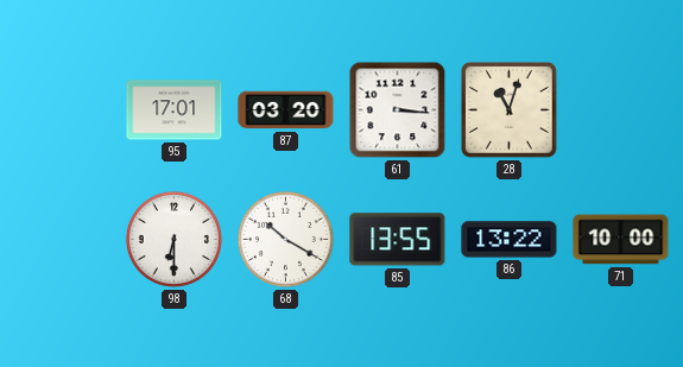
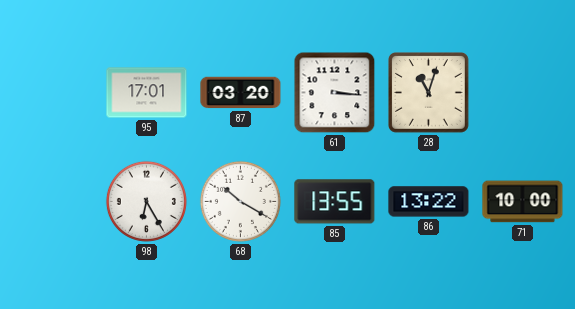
98: 6:30 -> 6:25
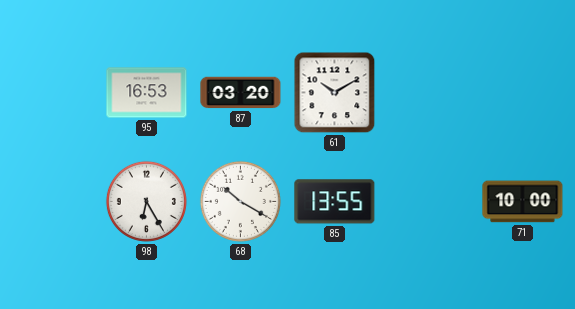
95: 17:01 -> 16:53
61: 3:16 -> 10:10
28: 11:03 -> none
86: 13:22 -> none
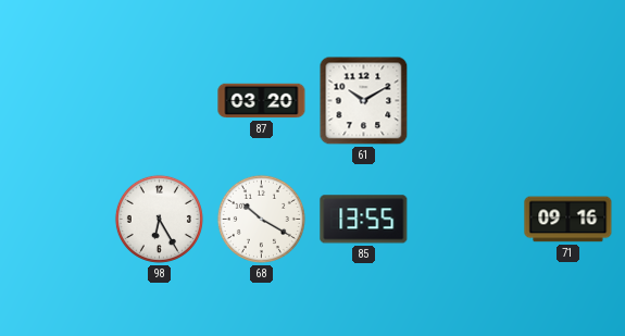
95: 16:53 -> none
71: 10:00 -> 09:16
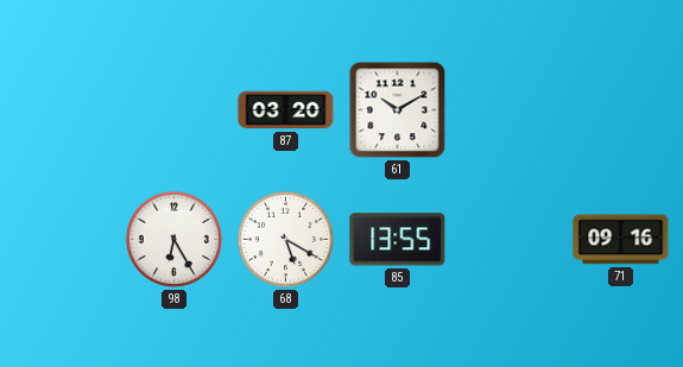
68: 10:20 -> 5:20
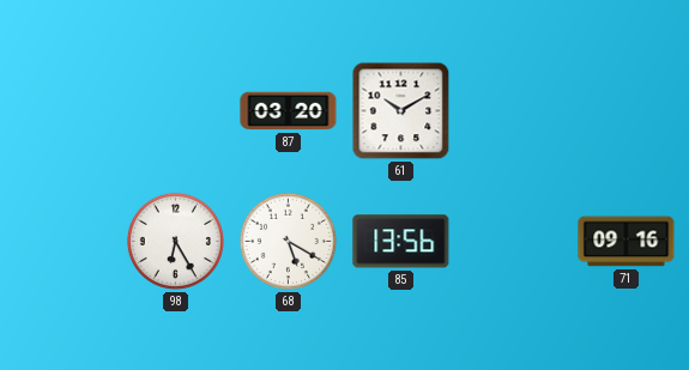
85: 13:55 -> 13:56
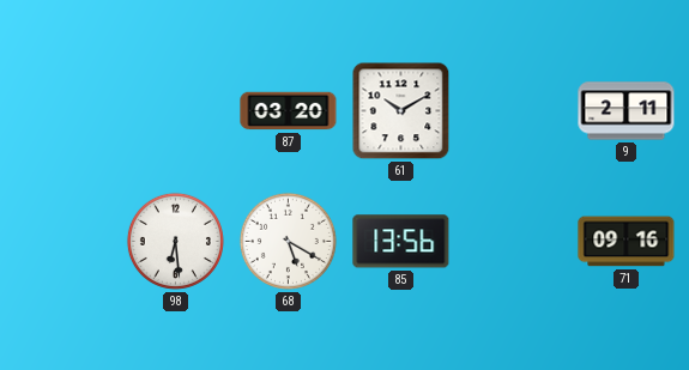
9: none -> 2:11
98: 6:25 -> 6:29
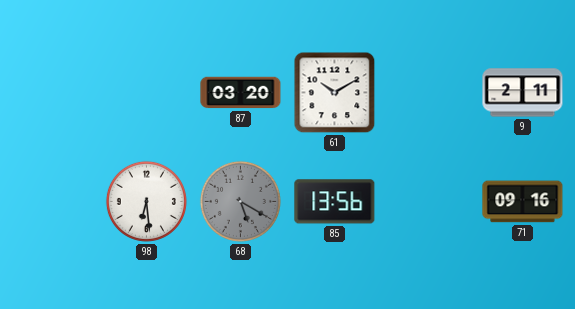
68 dial: white -> grey
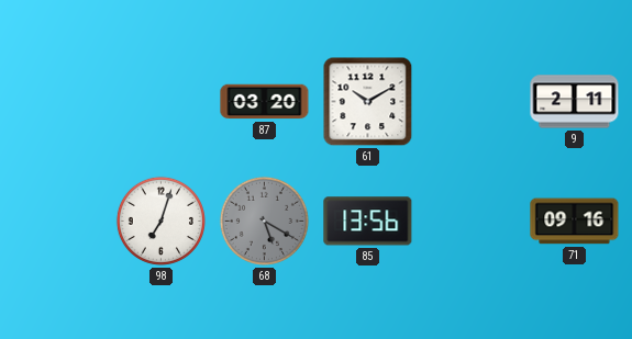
98: 6:29 -> 7:03
